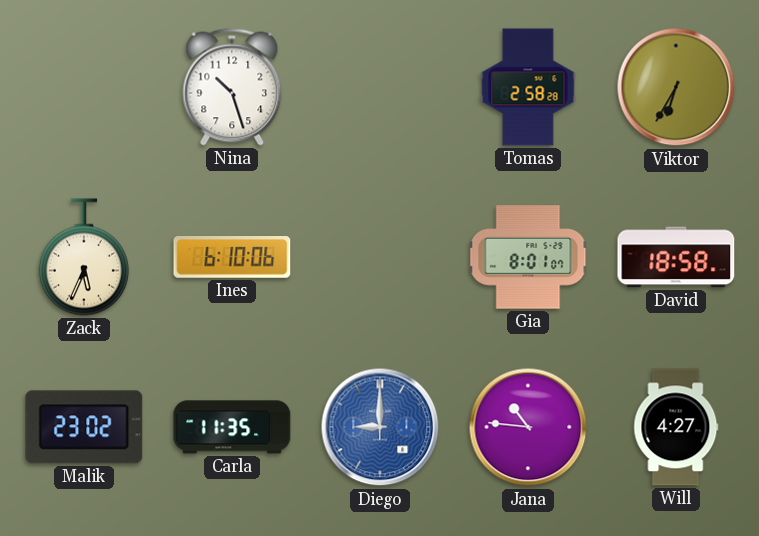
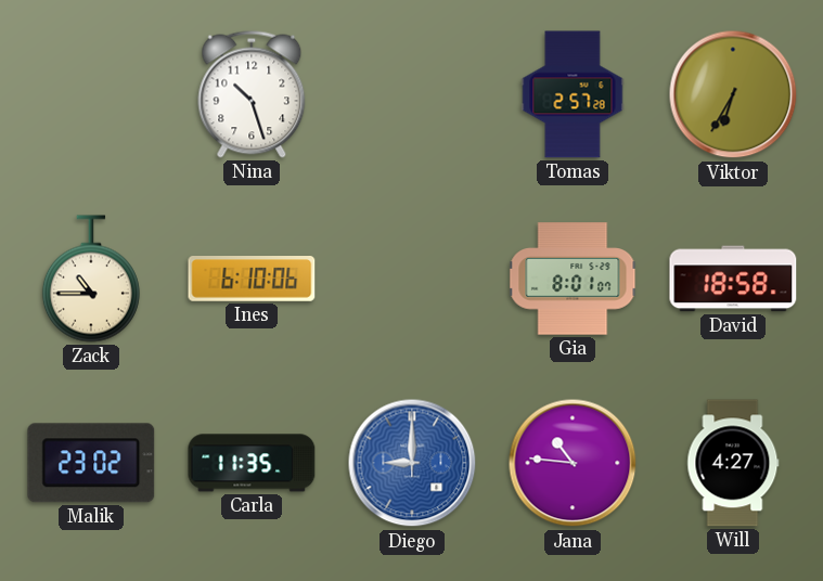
Tomas: 2:58 -> 2:57
Zack: 5:34 -> 10:45
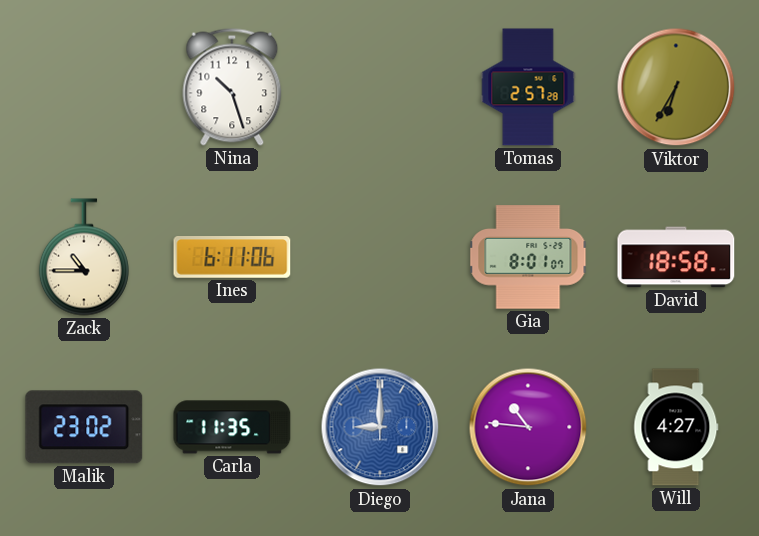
Ines: 6:10 -> 6:11
